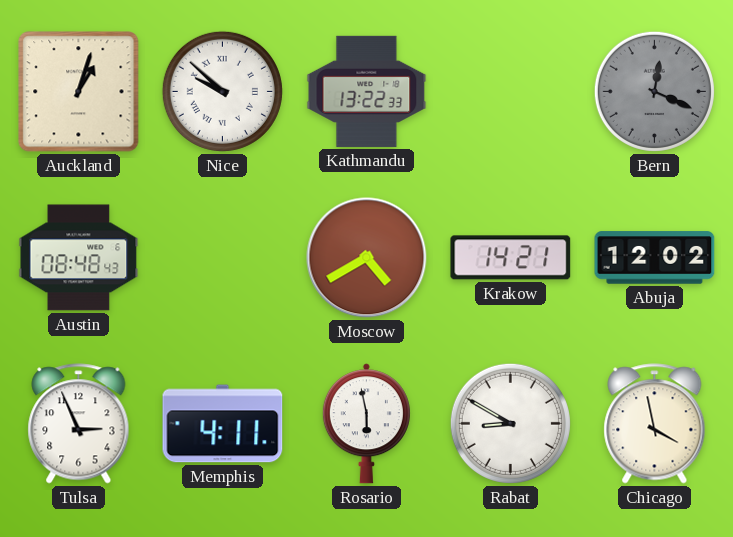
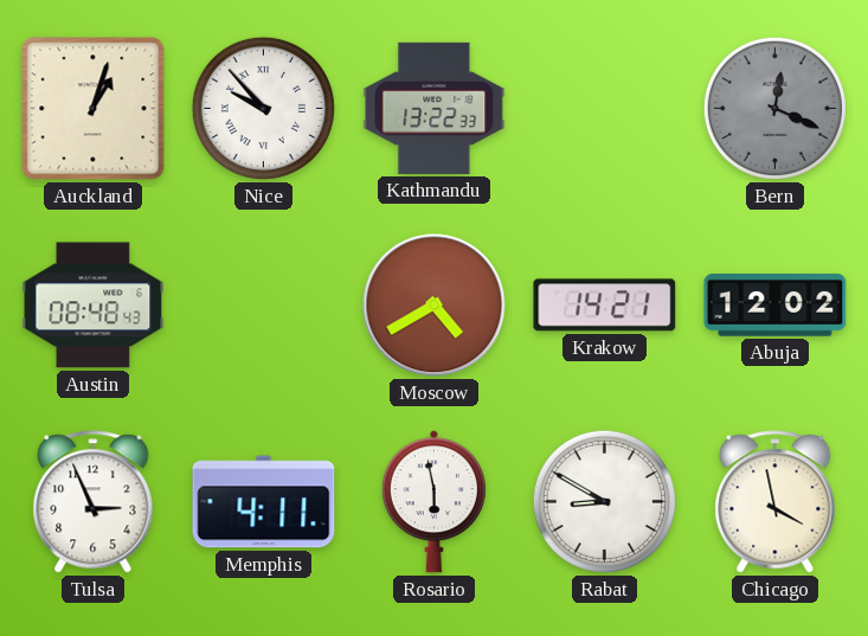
Nice: 9:52 -> 9:53
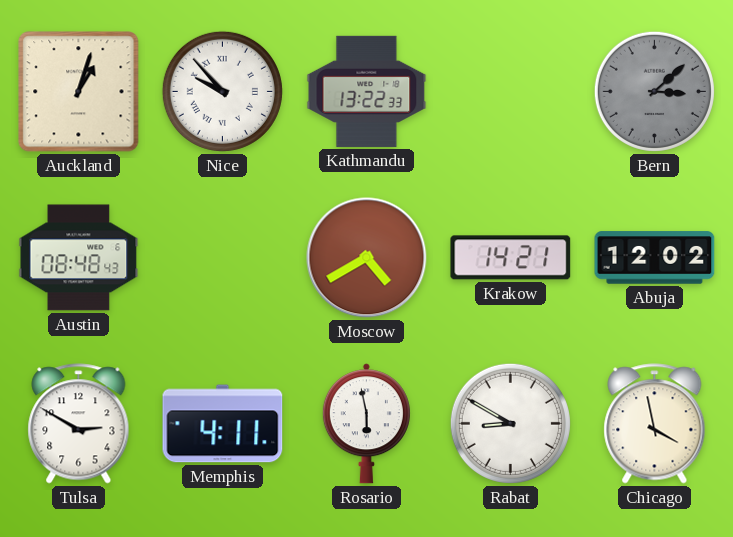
Bern: 12:19 -> 3:08
Tulsa: 2:56 -> 2:50
